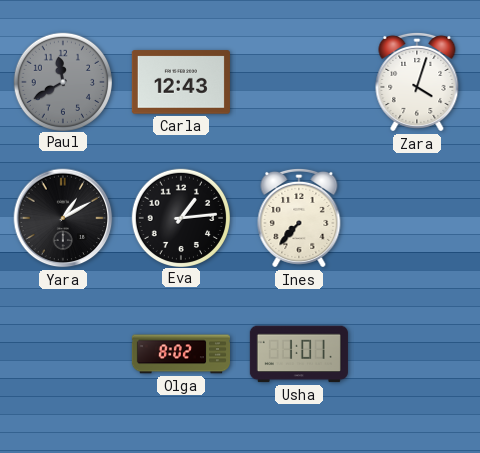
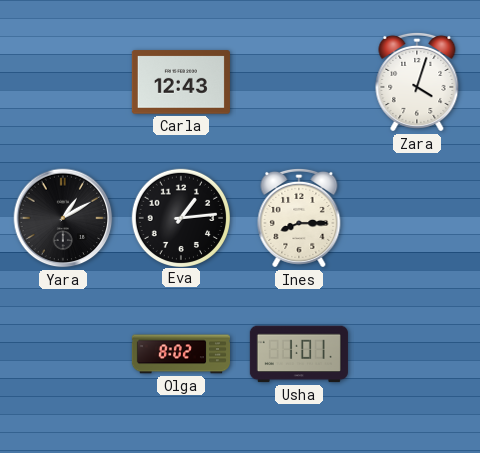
Paul: 11:40 -> none
Ines: 7:37 -> 8:15
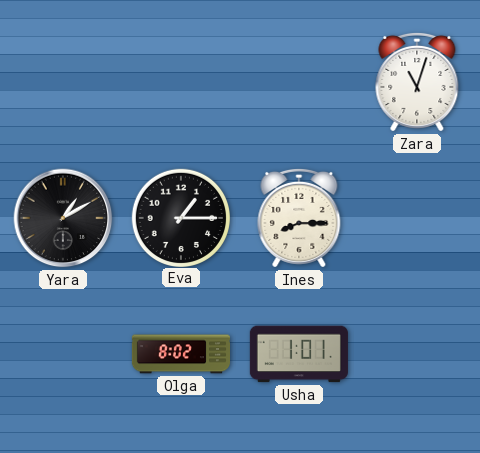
Carla: 12:43 -> none
Zara: 4:03 -> 11:03
Eva: 1:14 -> 1:15
